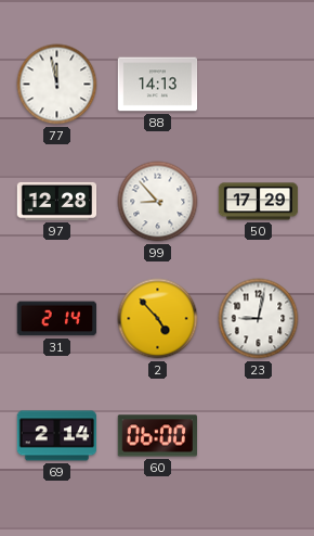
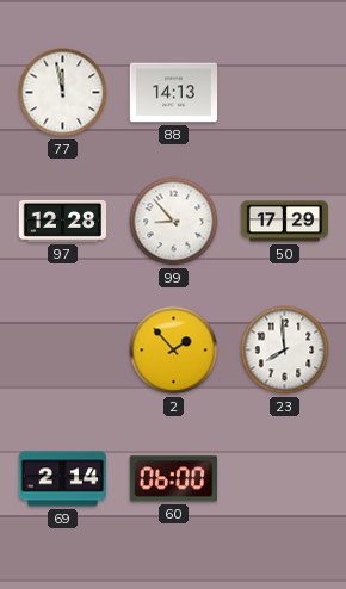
31: 2:14 -> none
2: 4:53 -> 1:53
23: 9:02 -> 7:59
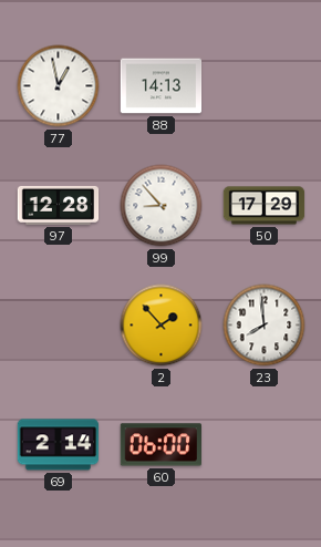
77: 11:58 -> 12:58
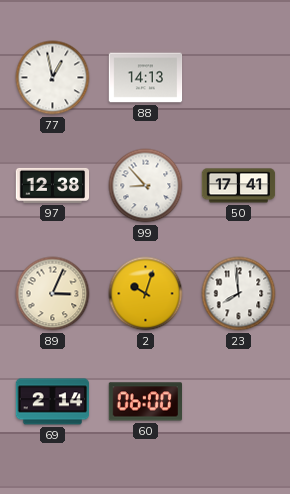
97: 12:28 -> 12:38
50: 17:29 -> 17:41
89: none -> 3:04
2: 1:53 -> 10:03
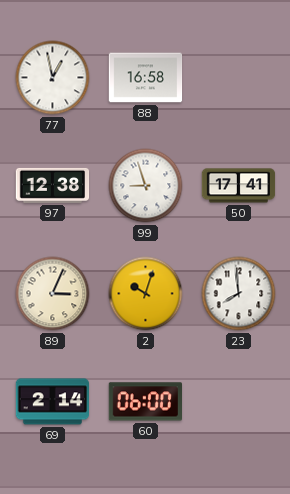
88: 14:13 -> 16:58
99: 8:53 -> 8:57
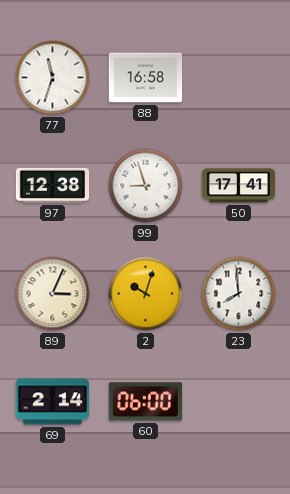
77: 12:58 -> 11:33
